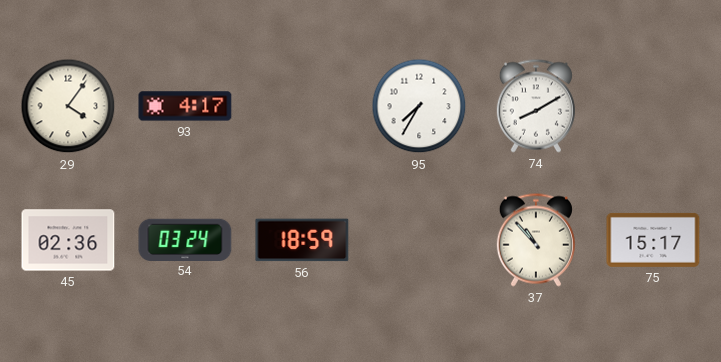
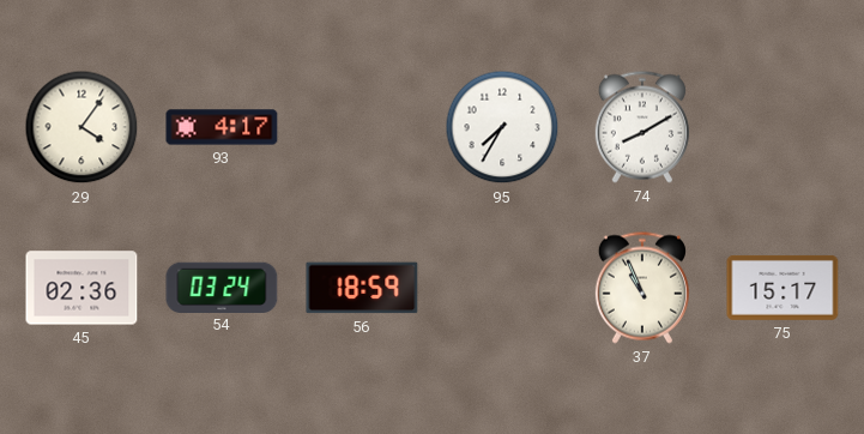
37: 10:53 -> 10:56
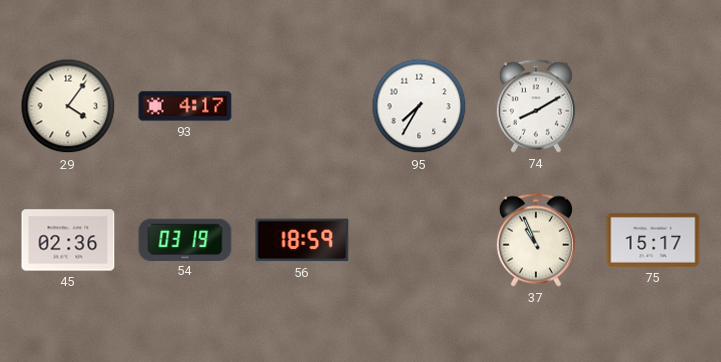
54: 03:24 -> 03:19
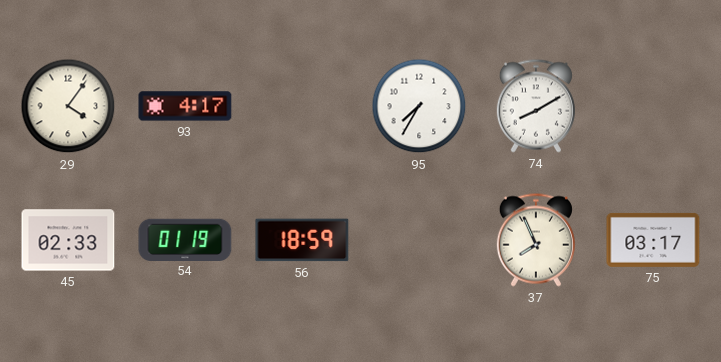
45: 02:36 -> 02:33
54: 03:19 -> 01:19
37: 10:56 -> 7:56
75: 15:17 -> 03:17
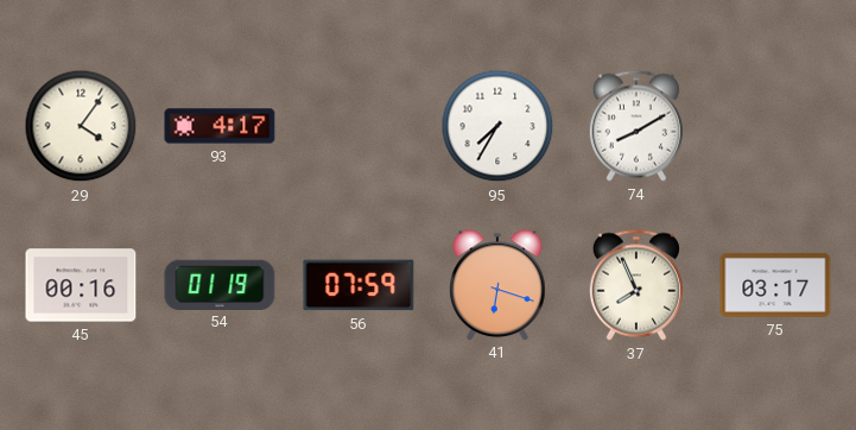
45: 02:33 -> 00:16
56: 18:59 -> 07:59
41: none -> 6:18
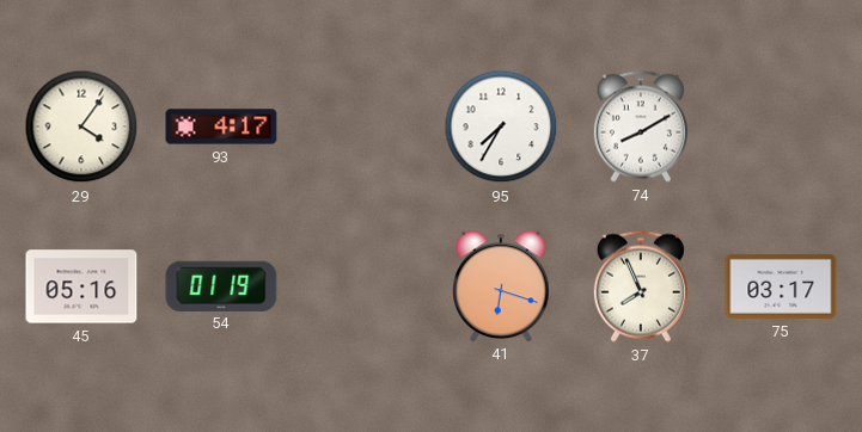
45: 00:16 -> 05:16
56: 07:59 -> none
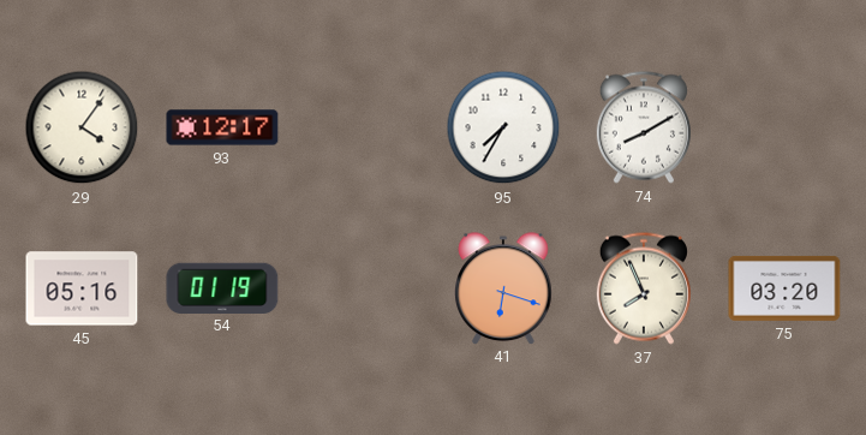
93: 4:17 -> 12:17
75: 03:17 -> 03:20
